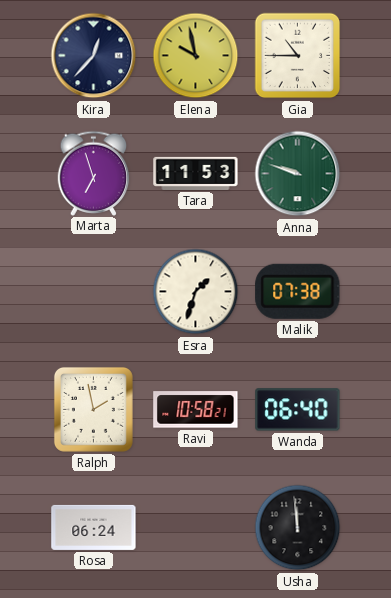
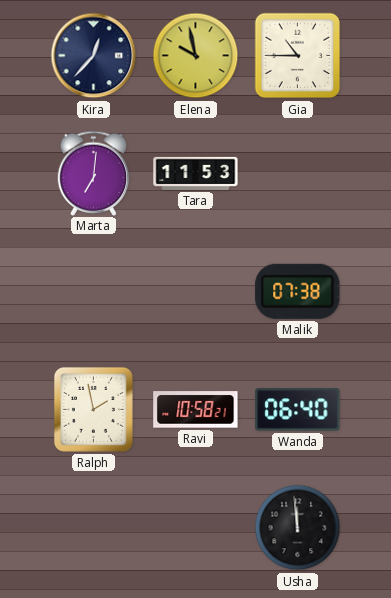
Marta: 6:57 -> 7:01
Anna: 9:48 -> none
Esra: 1:33 -> none
Rosa: 06:24 -> none
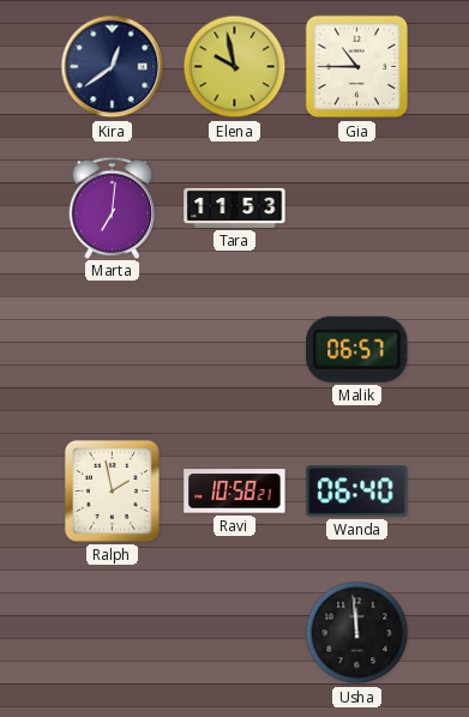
Kira: 12:37 -> 12:39
Malik: 07:38 -> 06:57
